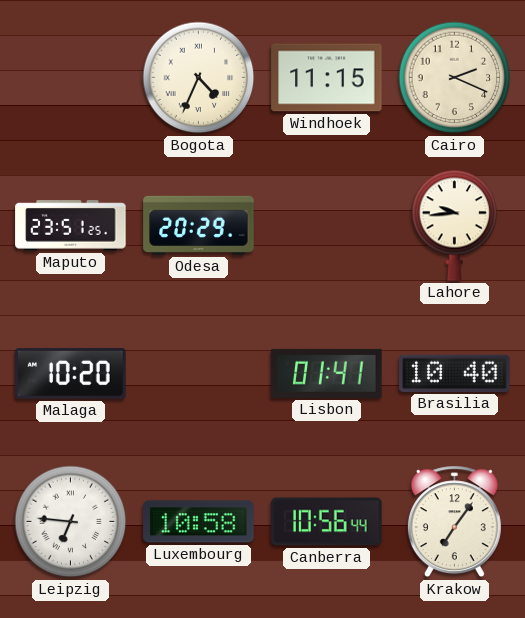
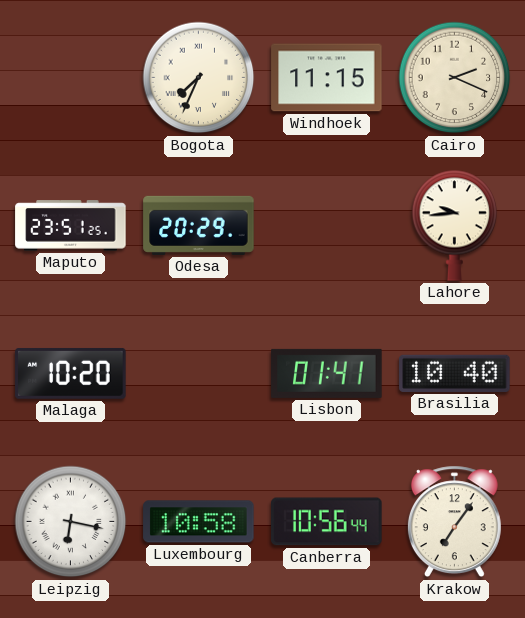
Bogota: 4:34 -> 7:34
Leipzig: 6:46 -> 6:17
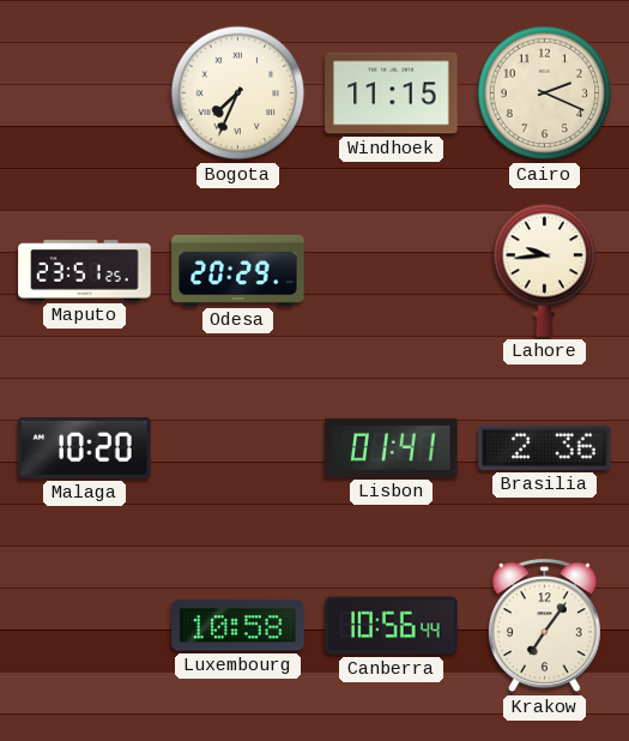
Brasilia: 10:40 -> 2:36
Leipzig: 6:17 -> none
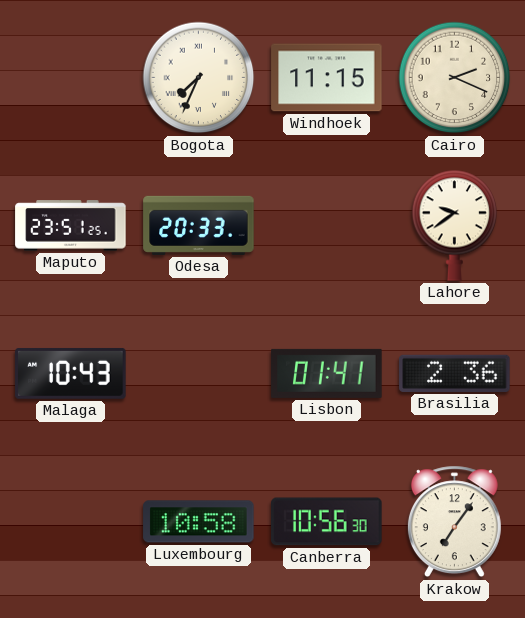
Odesa: 20:29 -> 20:33
Lahore: 9:44 -> 9:39
Malaga: 10:20 -> 10:43
Canberra: 10:56:44 -> 10:56:30
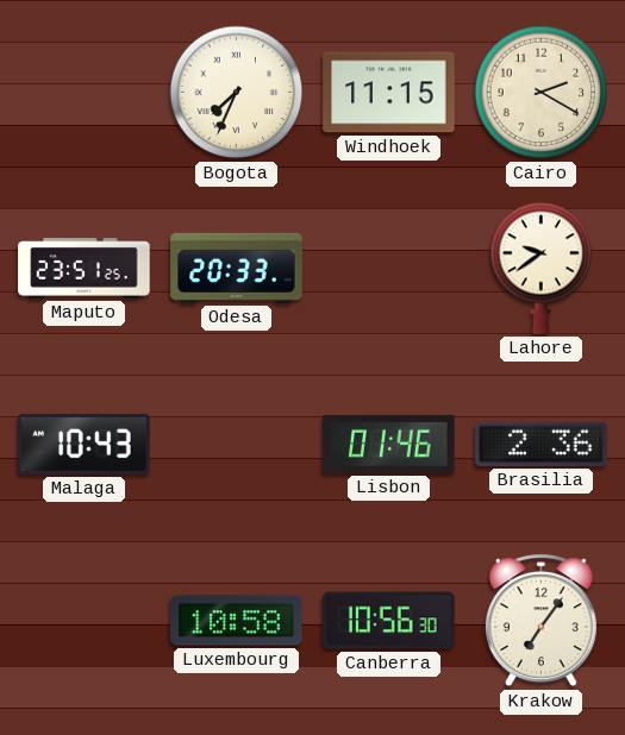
Cairo: 2:19 -> 2:20
Lisbon: 01:41 -> 01:46
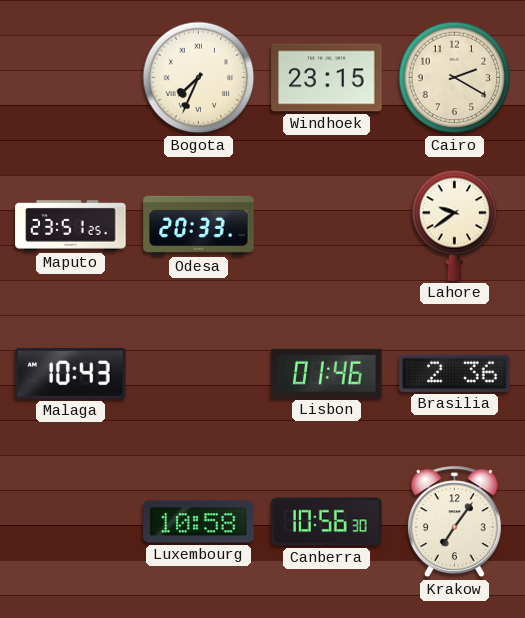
Windhoek: 11:15 -> 23:15
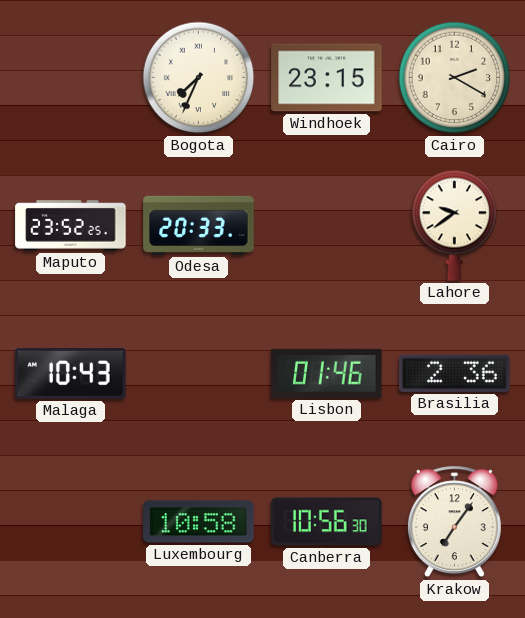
Maputo: 23:51 -> 23:52
